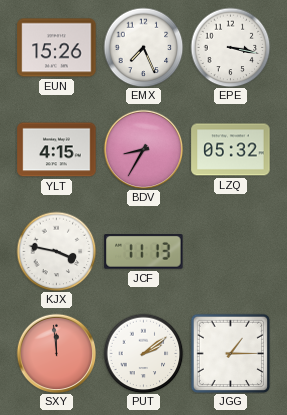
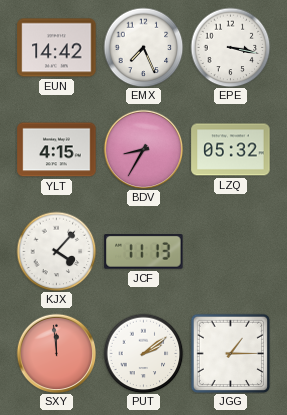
EUN: 15:26 -> 14:42
KJX: 3:47 -> 4:07
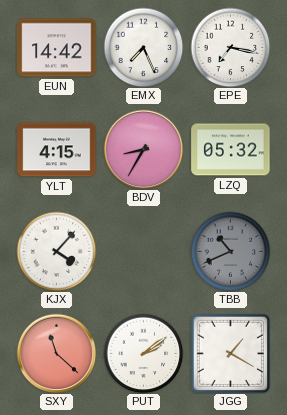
EPE: 3:17 -> 7:17
JCF: 11:13 -> none
TBB: none -> 10:41
SXY: 11:59 -> 11:22
JGG: 1:15 -> 1:20
